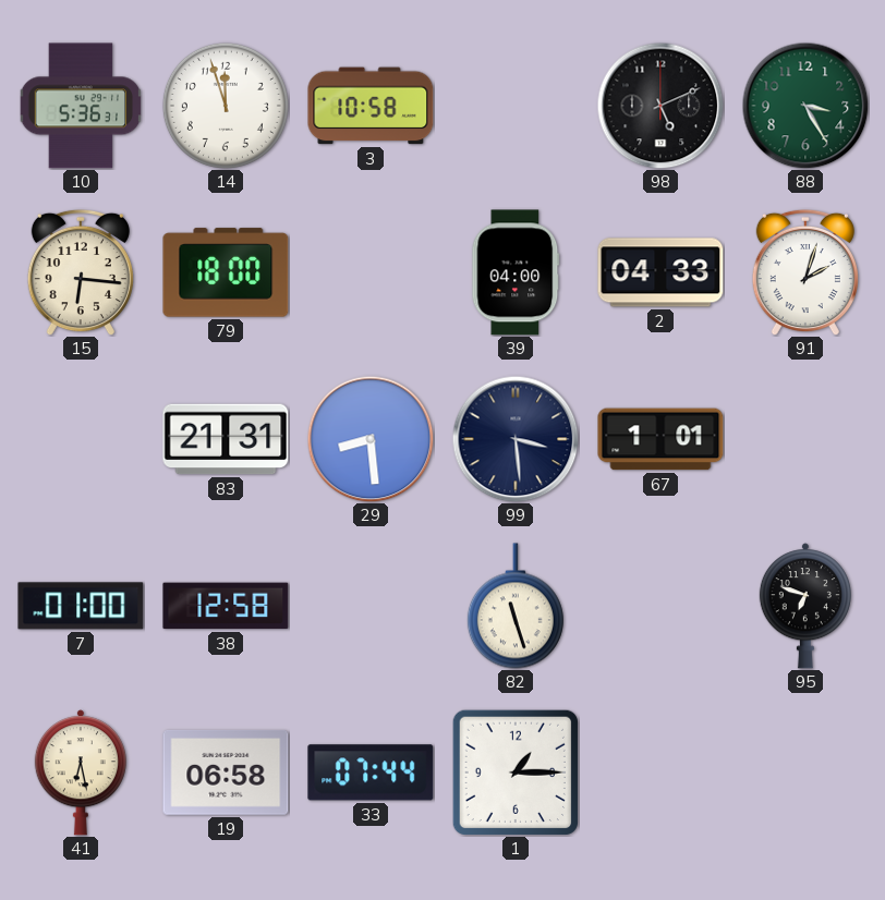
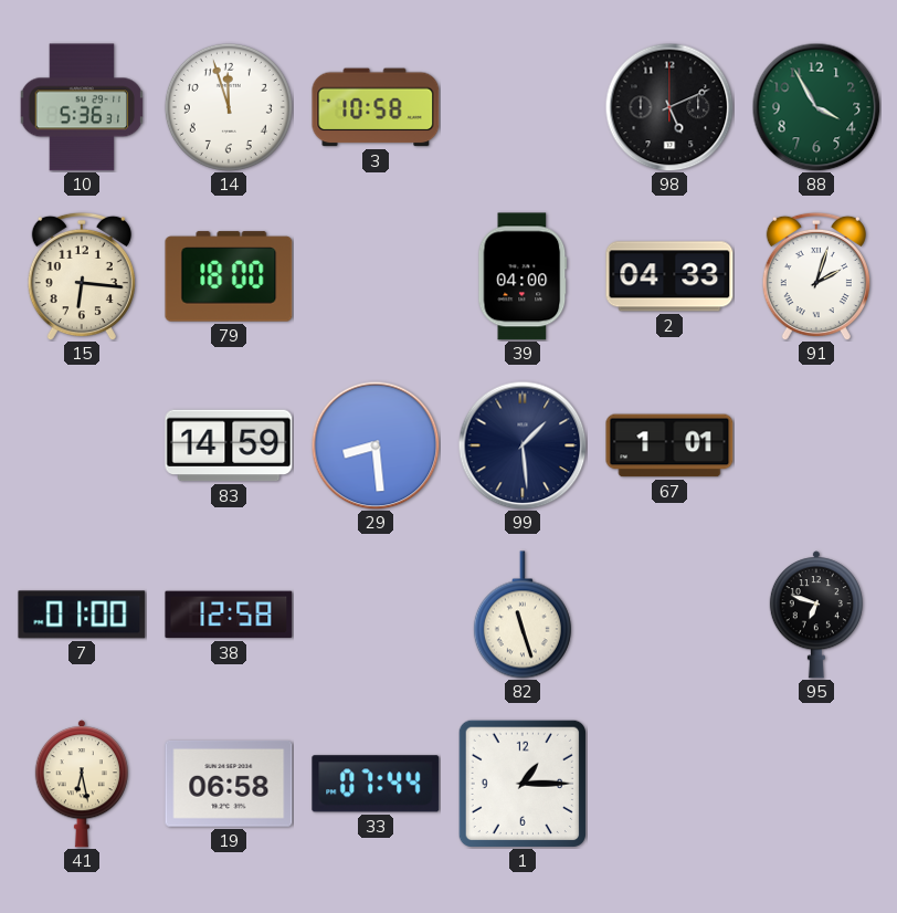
88: 3:25 -> 3:55
83: 21:31 -> 14:59
99: 3:29 -> 1:29
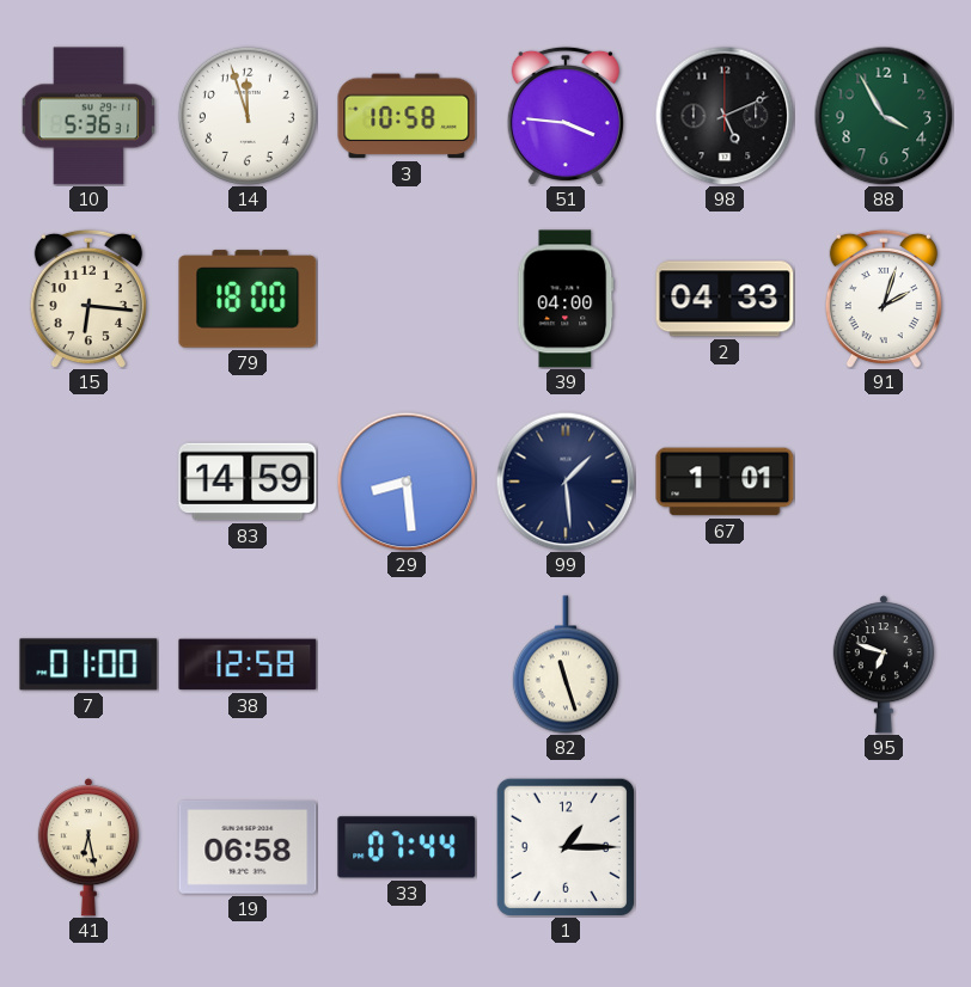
51: none -> 3:46
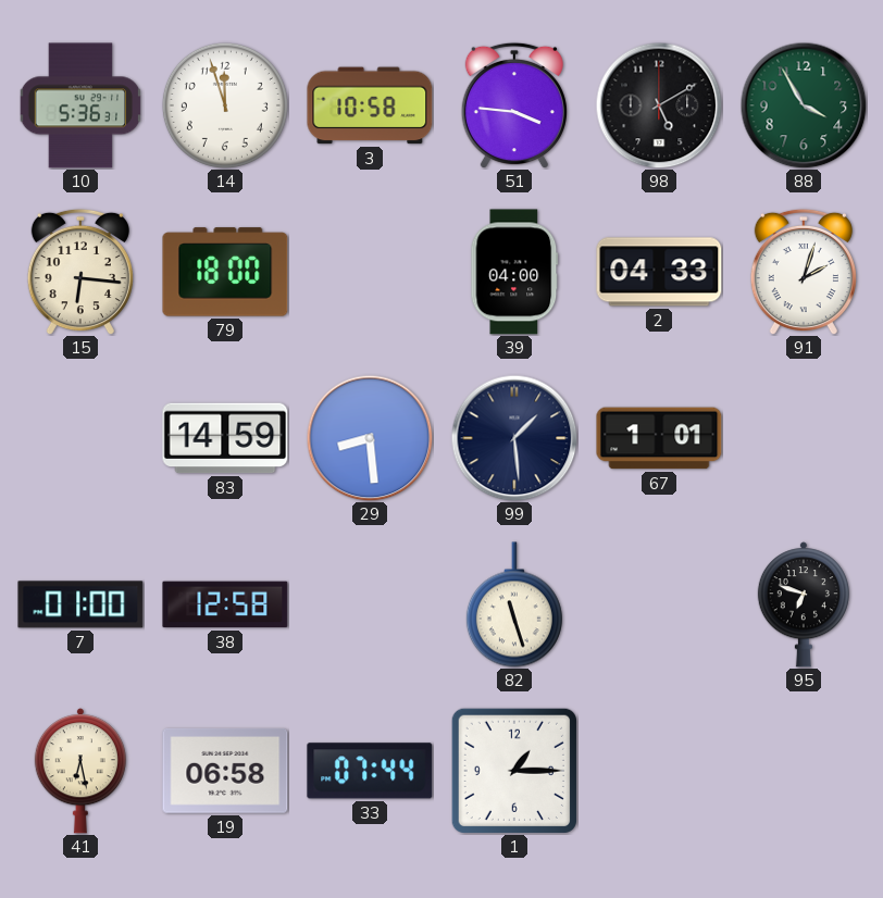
98: 5:11 -> 5:10
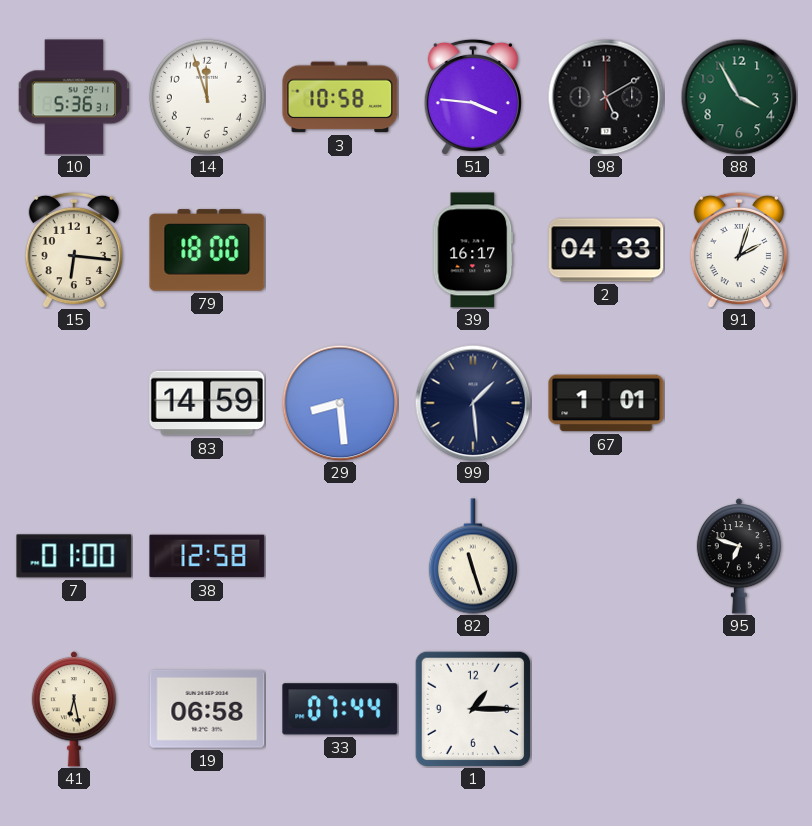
39: 04:00 -> 16:17
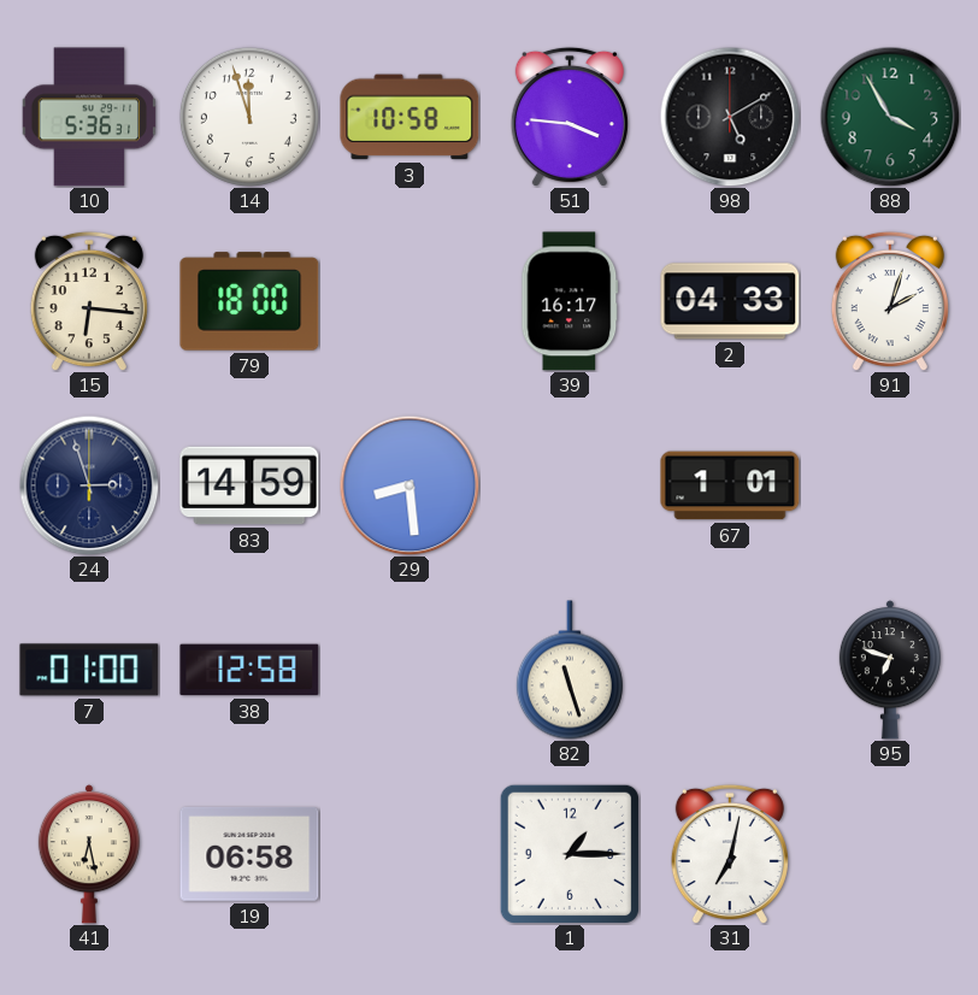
24: none -> 2:57
99: 1:29 -> none
33: 07:44 -> none
31: none -> 7:02
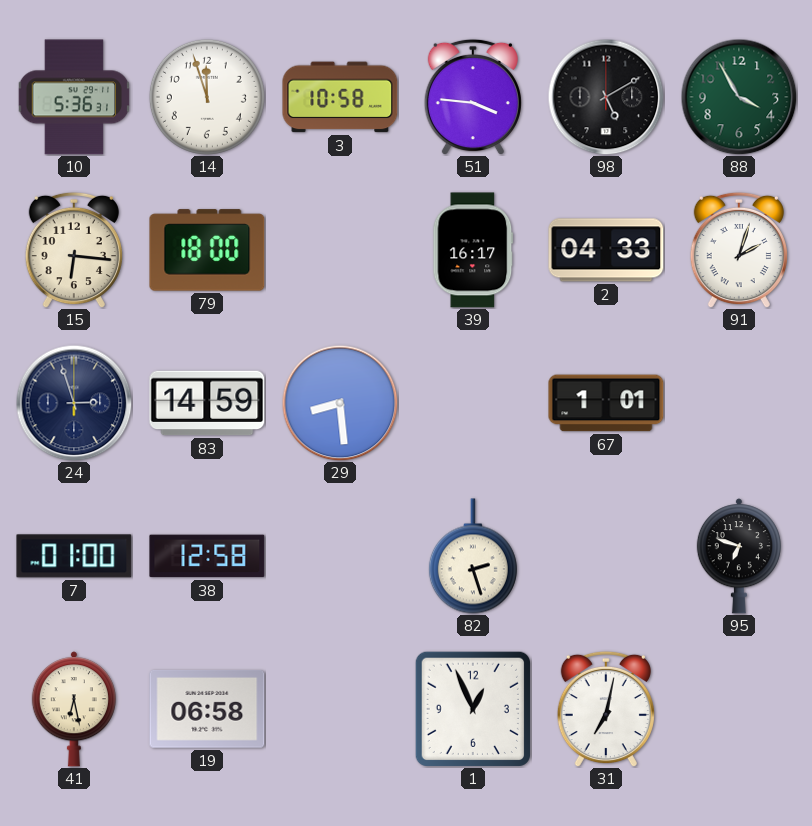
82: 11:27 -> 2:27
1: 1:15 -> 12:56
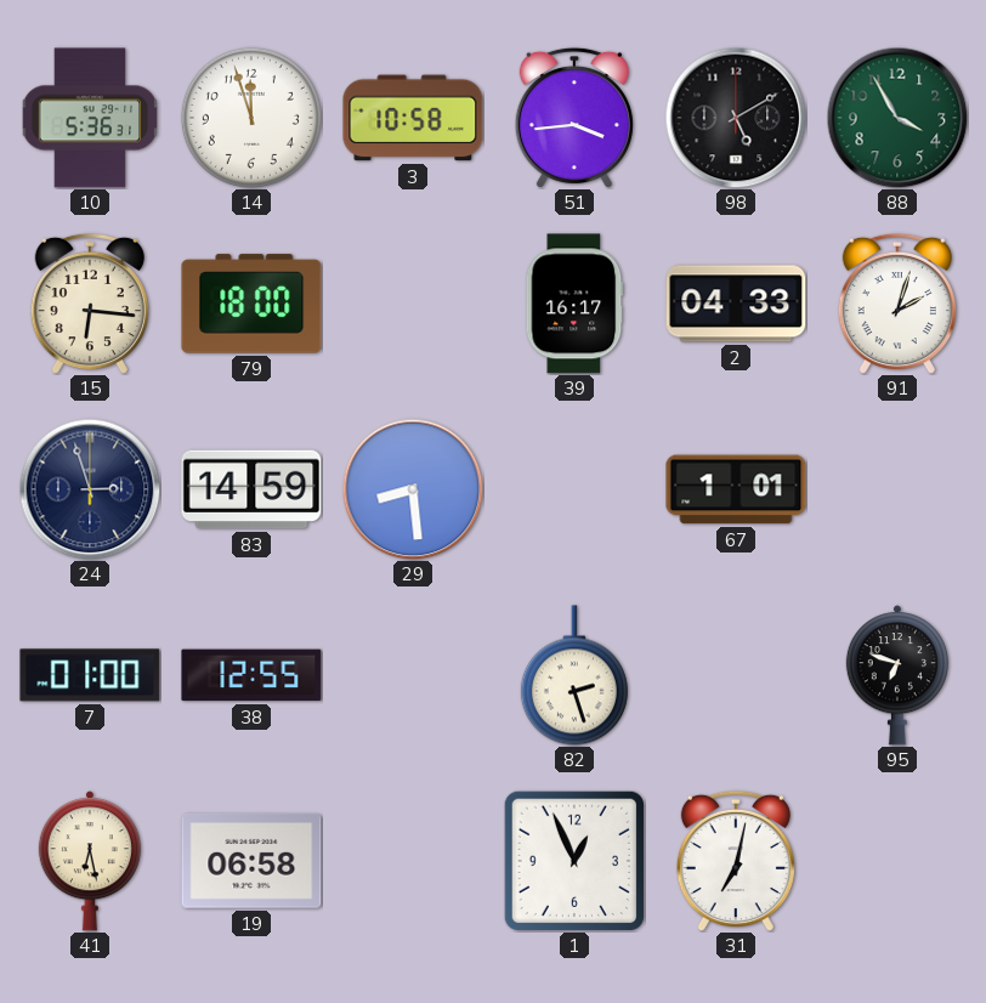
51: 3:46 -> 3:44
38: 12:58 -> 12:55
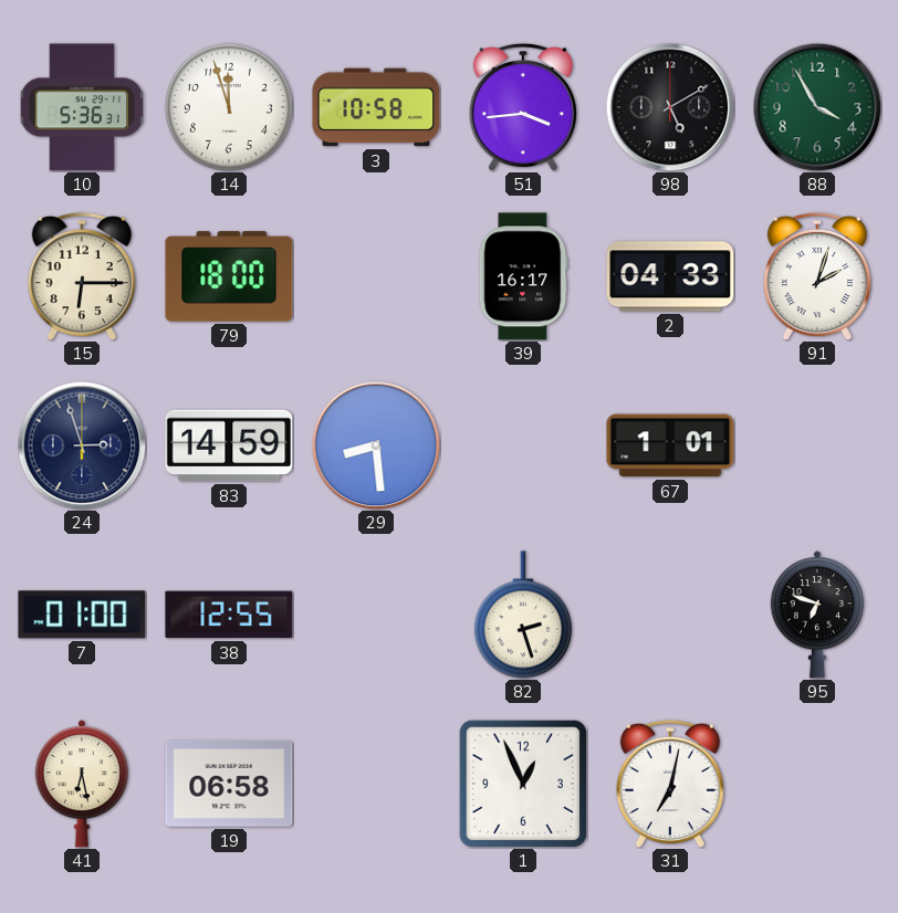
15: 6:16 -> 6:15
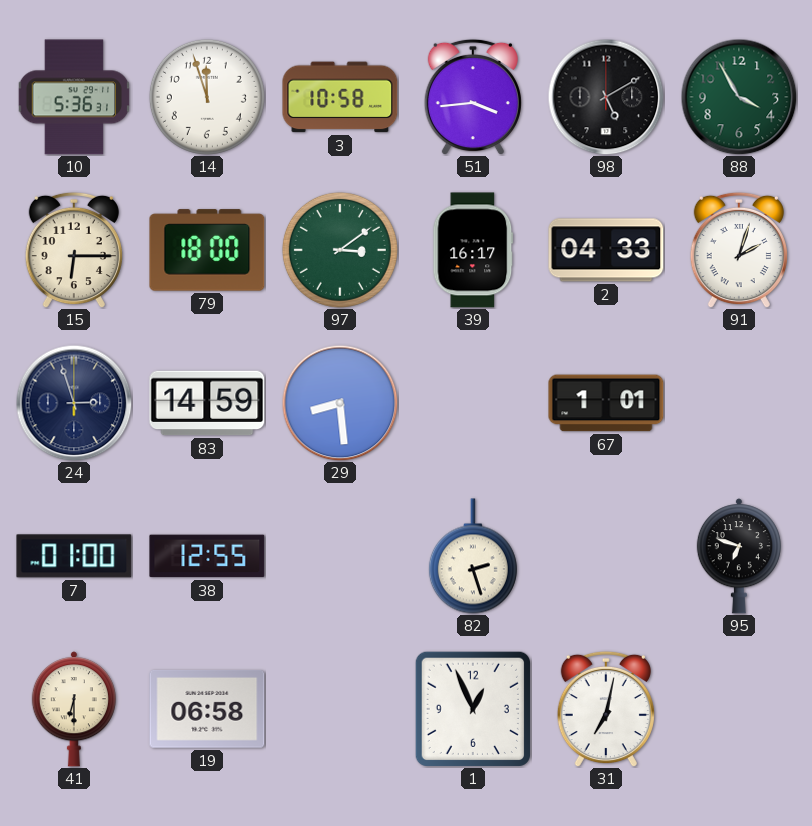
97: none -> 3:09
41: 6:28 -> 6:30
